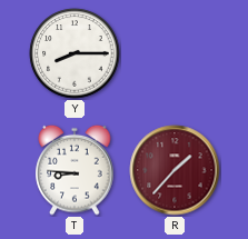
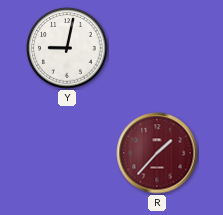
Y: 8:15 -> 9:02
T: 8:46 -> none
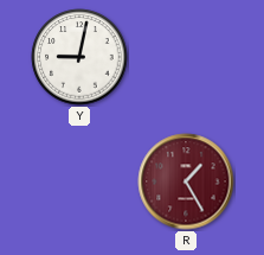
R: 1:37 -> 1:25
